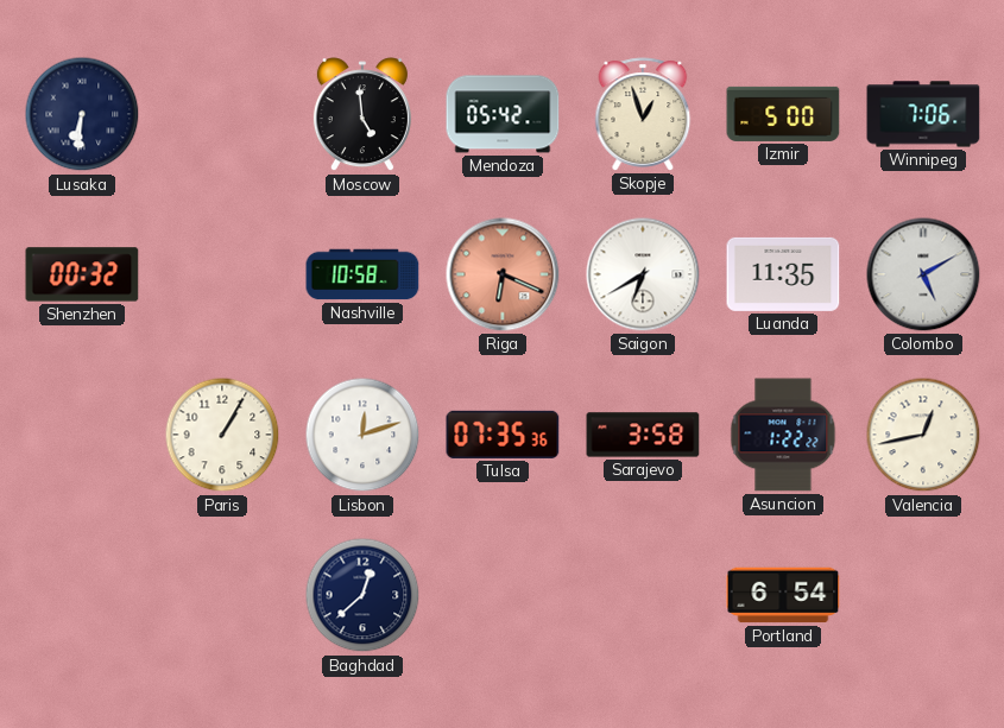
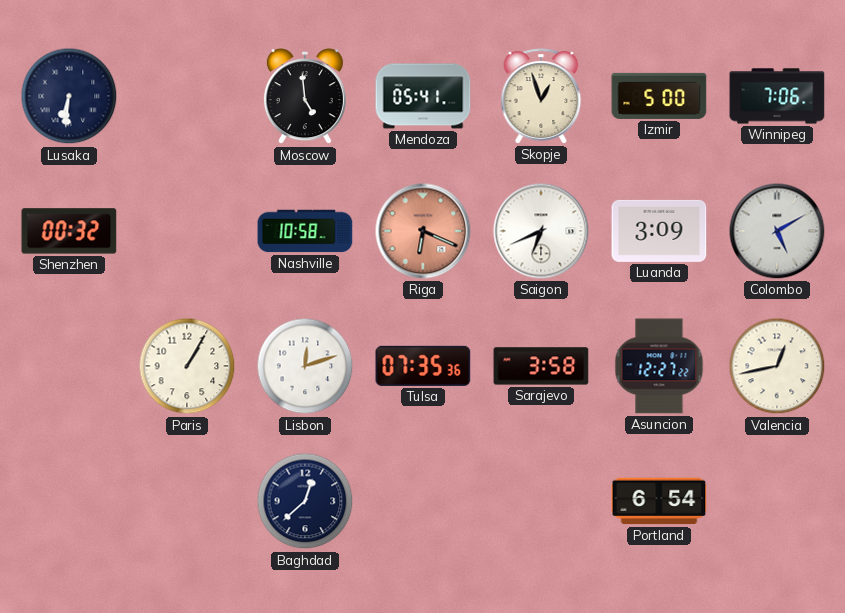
Mendoza: 05:42 -> 05:41
Saigon: 6:40 -> 6:41
Luanda: 11:35 -> 3:09
Asuncion: 1:22 -> 12:27
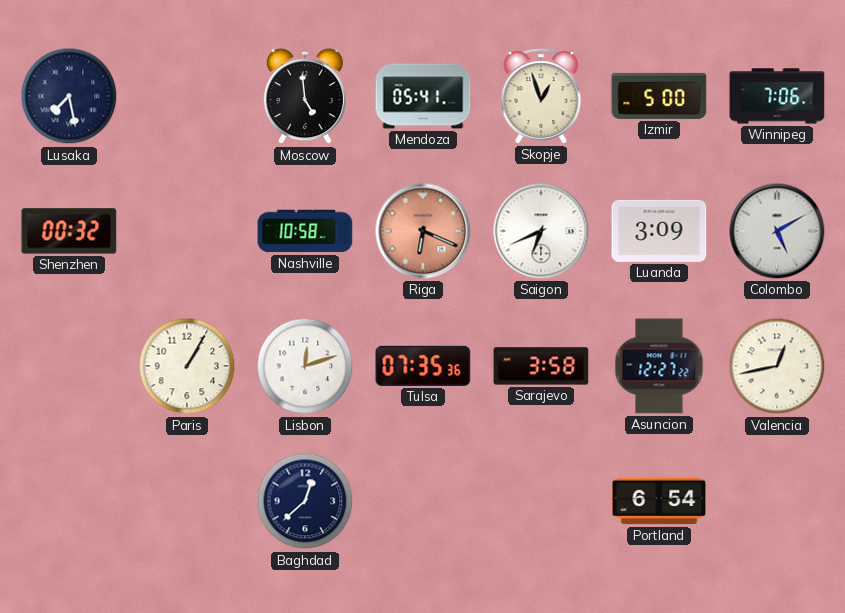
Lusaka: 6:31 -> 7:28
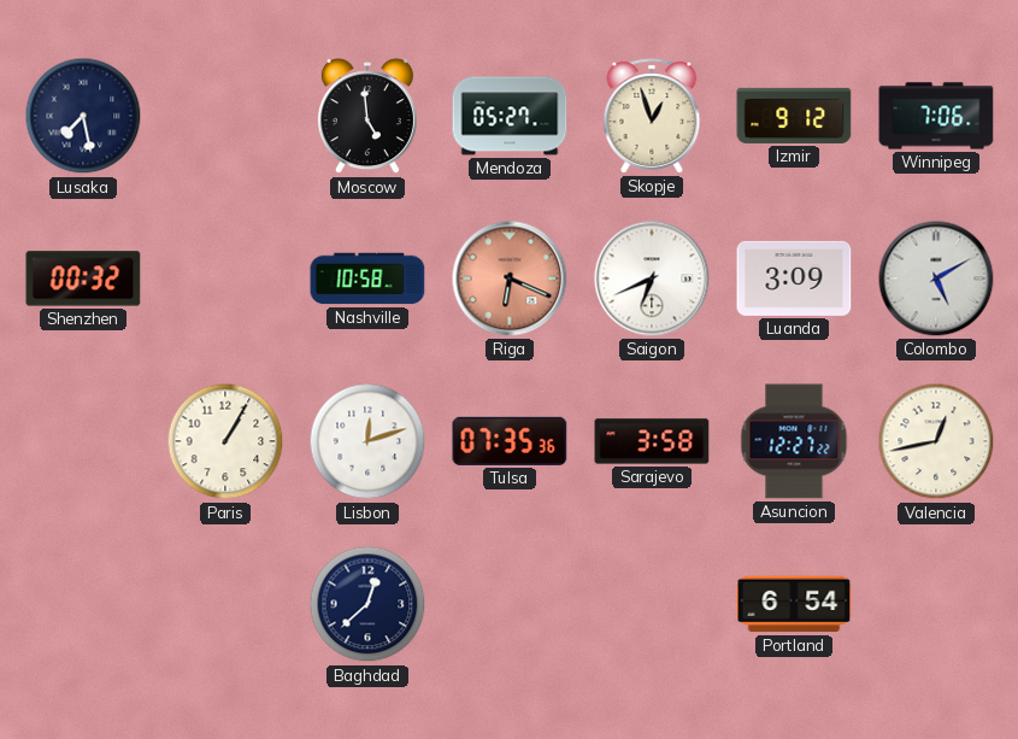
Mendoza: 05:41 -> 05:27
Izmir: 5:00 -> 9:12
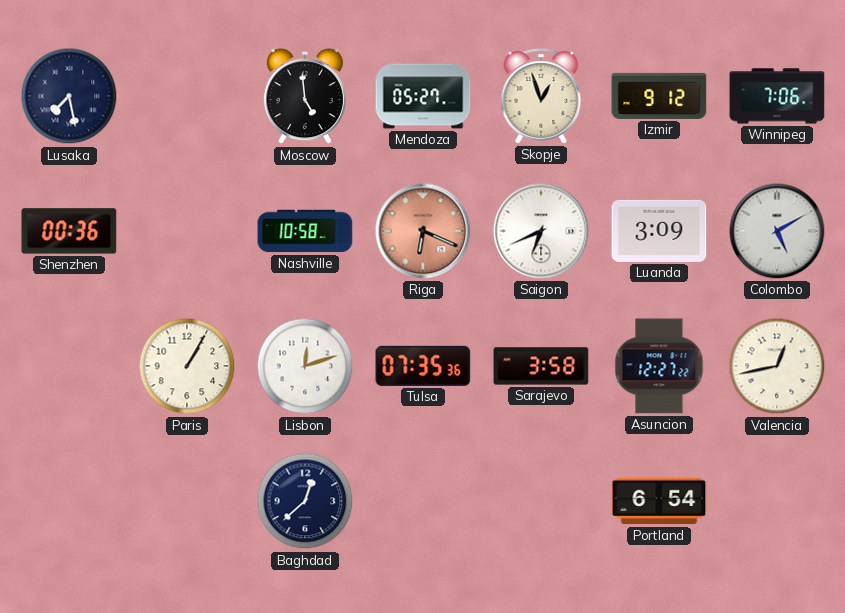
Shenzhen: 00:32 -> 00:36
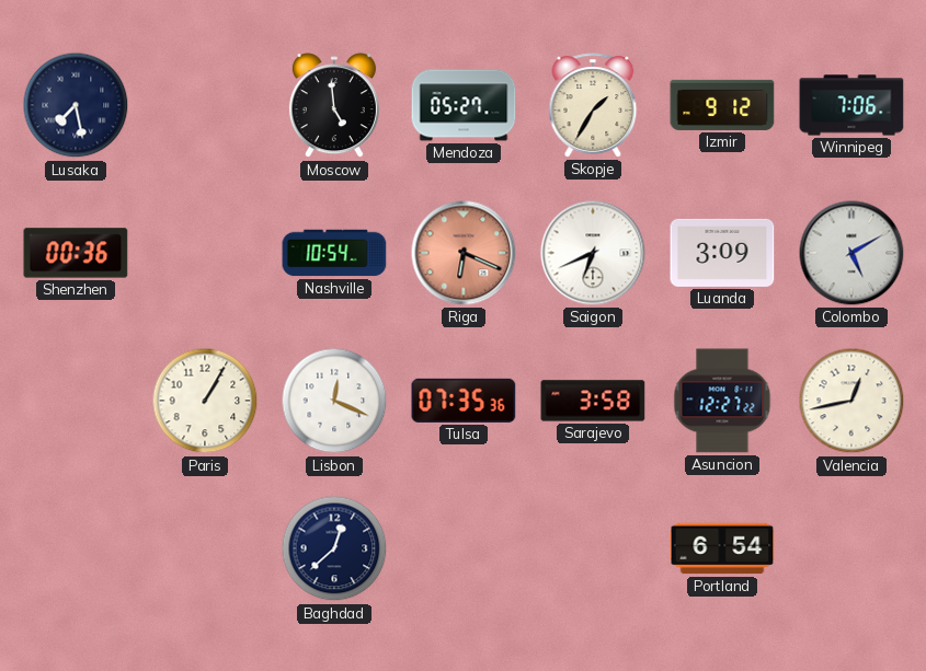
Skopje: 12:57 -> 1:35
Nashville: 10:58 -> 10:54
Lisbon: 12:12 -> 12:19
